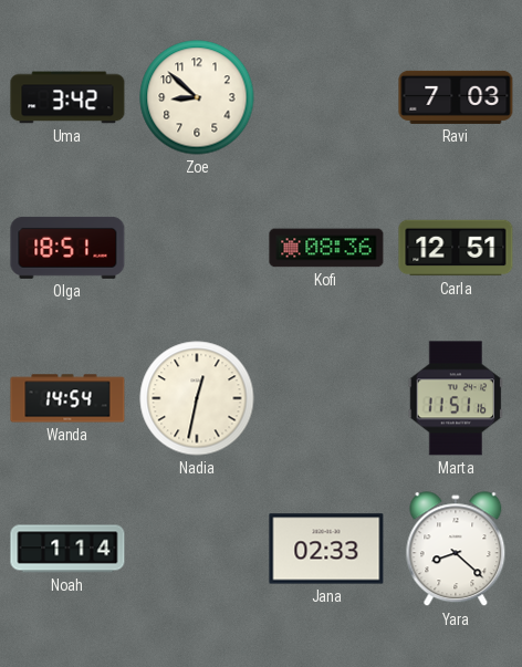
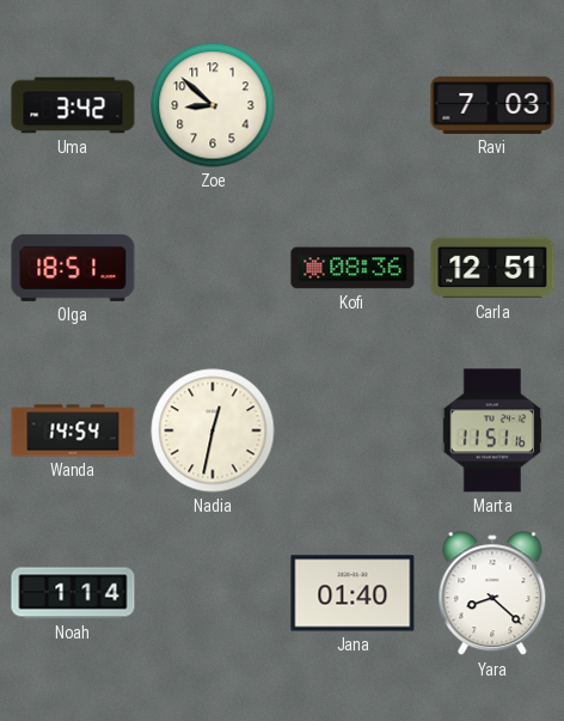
Jana: 02:33 -> 01:40
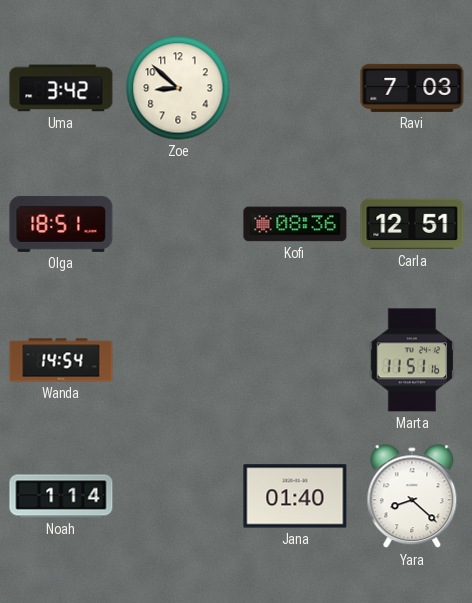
Nadia: 12:32 -> none
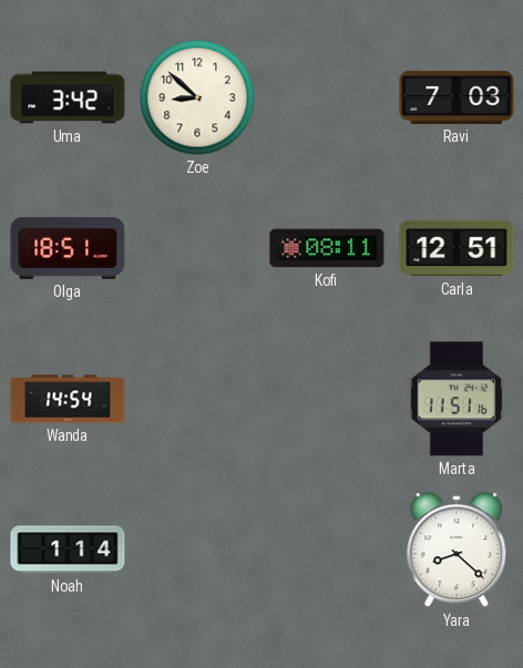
Kofi: 08:36 -> 08:11
Jana: 01:40 -> none
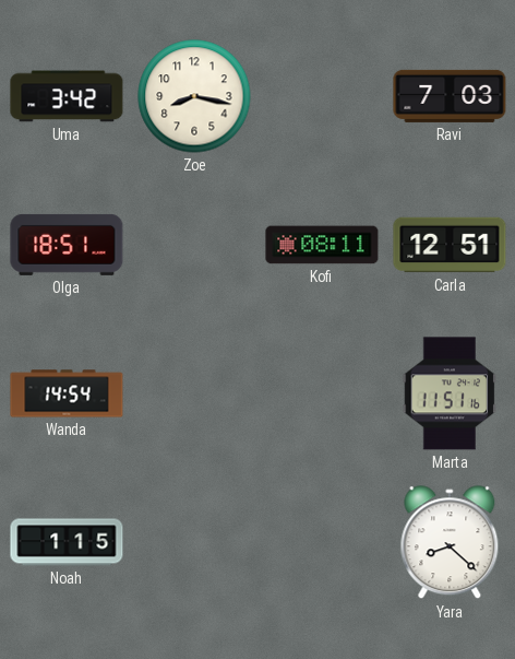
Zoe: 8:52 -> 8:17
Noah: 1:14 -> 1:15
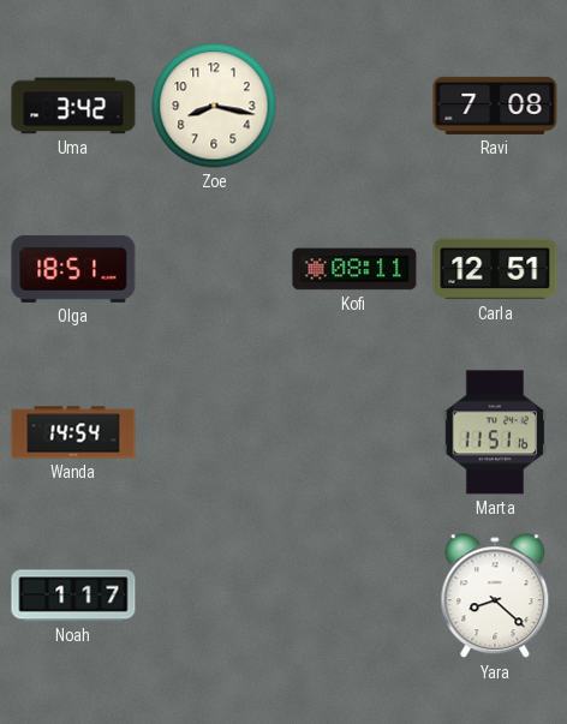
Ravi: 7:03 -> 7:08
Noah: 1:15 -> 1:17
